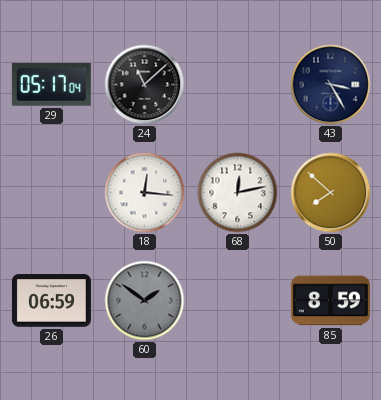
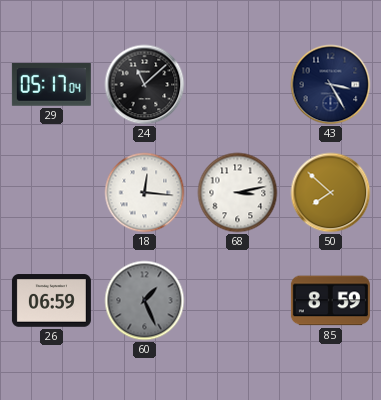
68: 12:13 -> 3:13
60: 1:51 -> 1:26
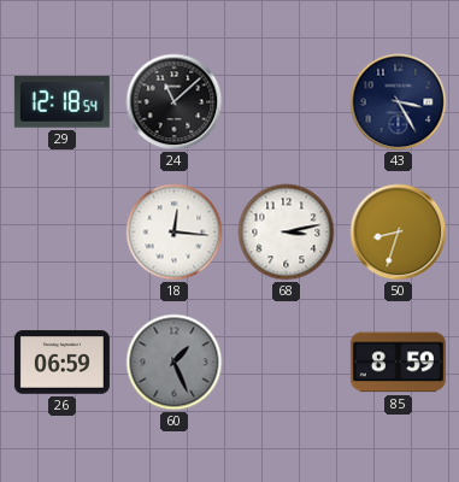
29: 05:17 -> 12:18
50: 7:52 -> 8:33
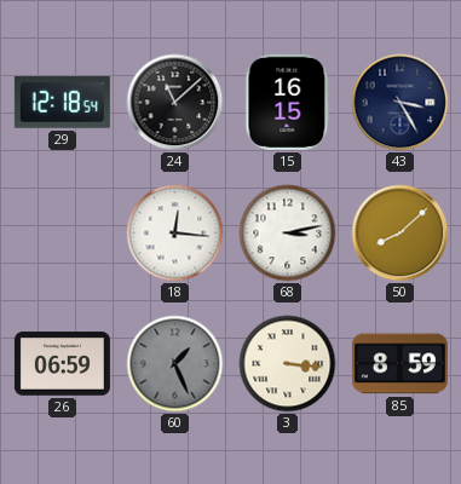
15: none -> 16:15
50: 8:33 -> 8:08
3: none -> 3:16
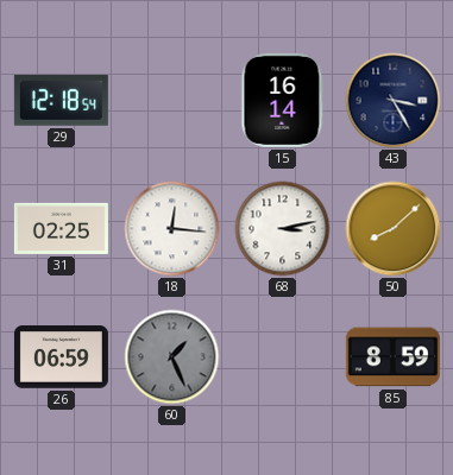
24: 11:08 -> none
15: 16:15 -> 16:14
31: none -> 02:25
3: 3:16 -> none
